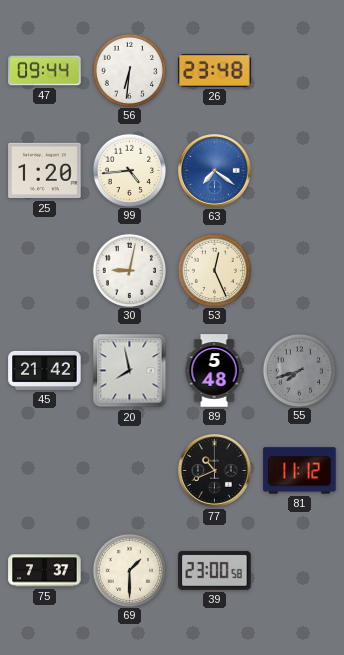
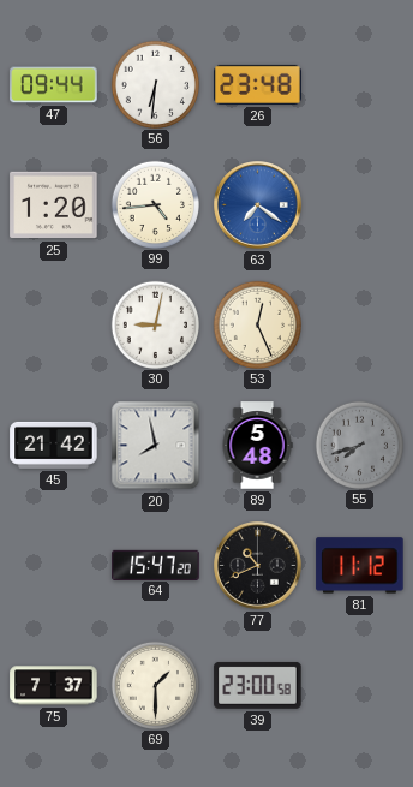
64: none -> 15:47
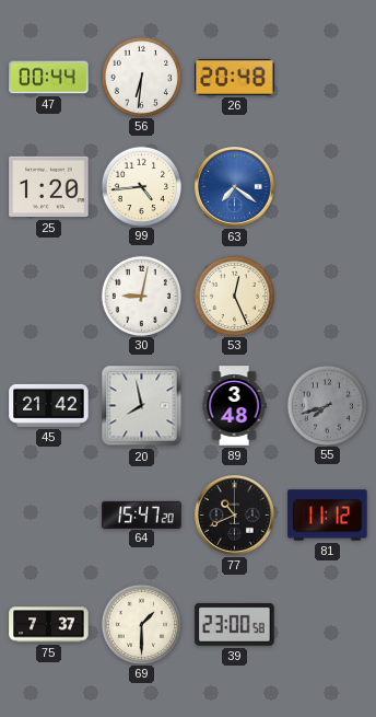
47: 09:44 -> 00:44
26: 23:48 -> 20:48
89: 5:48 -> 3:48
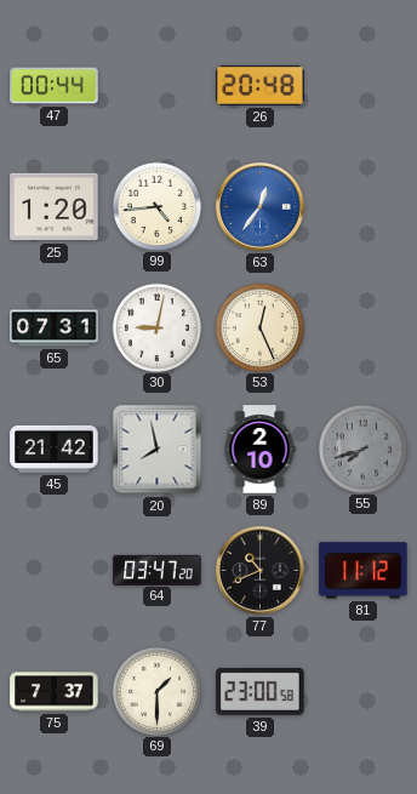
56: 6:31 -> none
63: 7:21 -> 12:36
65: none -> 07:31
89: 3:48 -> 2:10
64: 15:47 -> 03:47
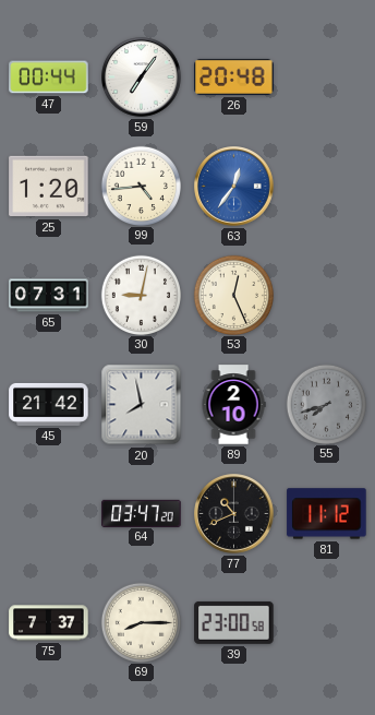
59: none -> 7:06
69: 1:30 -> 8:15
